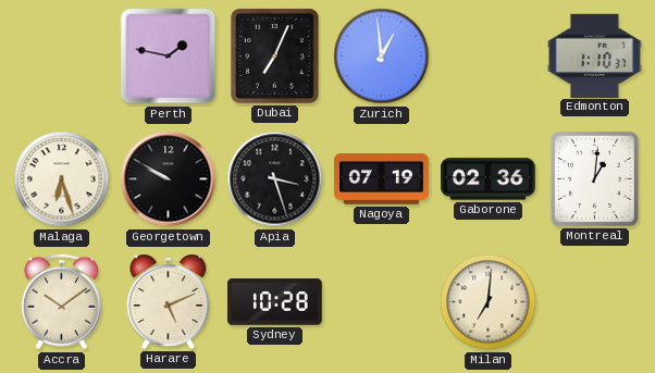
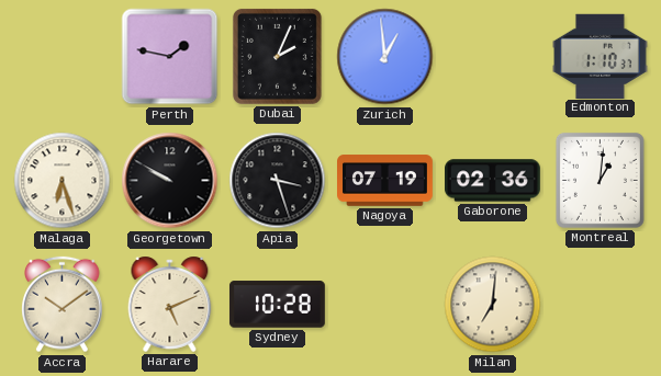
Dubai: 7:04 -> 2:04
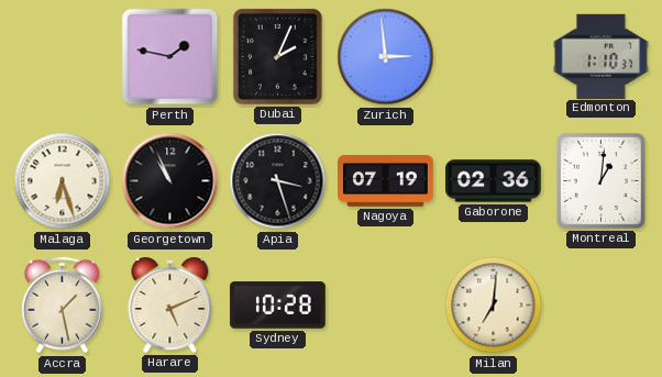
Zurich: 12:59 -> 2:59
Georgetown: 9:50 -> 10:56
Accra: 10:09 -> 1:28
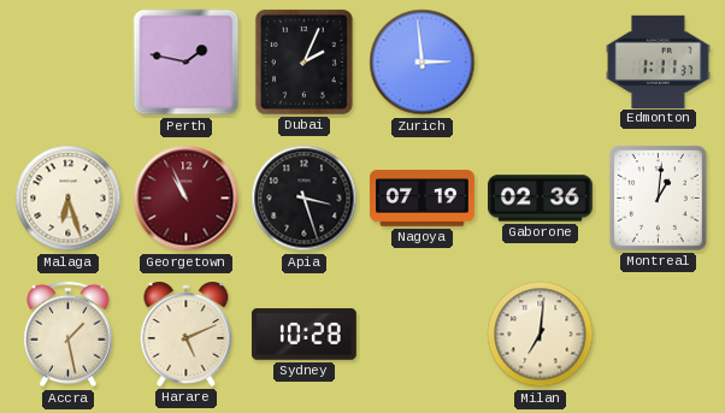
Edmonton: 1:10 -> 1:11
Georgetown dial: black -> burgundy
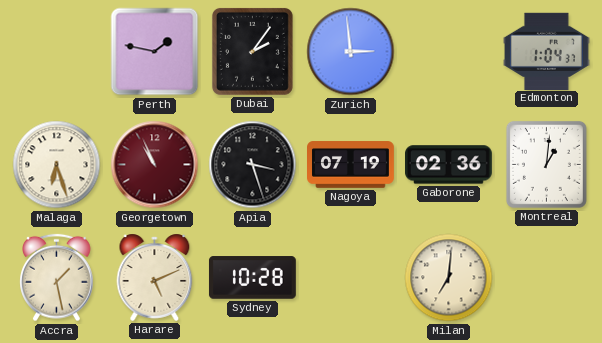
Dubai: 2:04 -> 2:06
Edmonton: 1:11 -> 1:04
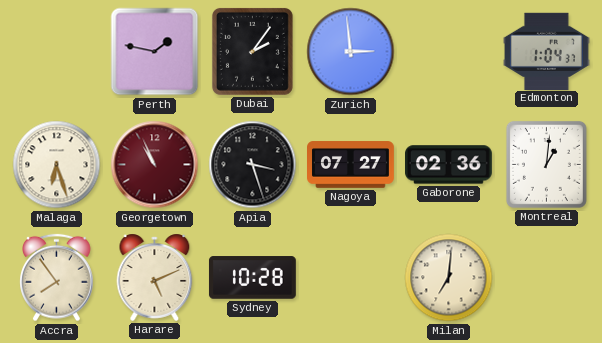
Nagoya: 07:19 -> 07:27
Accra: 1:28 -> 7:54
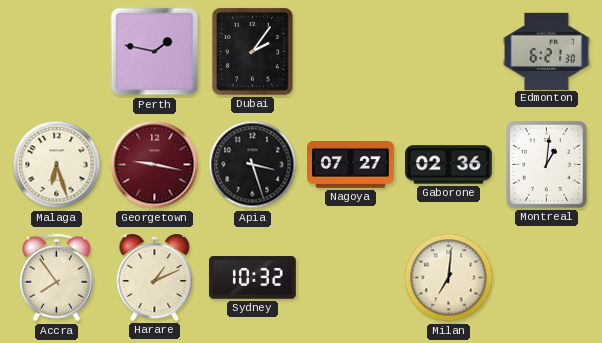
Zurich: 2:59 -> none
Edmonton: 1:04 -> 6:21
Georgetown: 10:56 -> 9:17
Harare: 5:11 -> 1:11
Sydney: 10:28 -> 10:32
